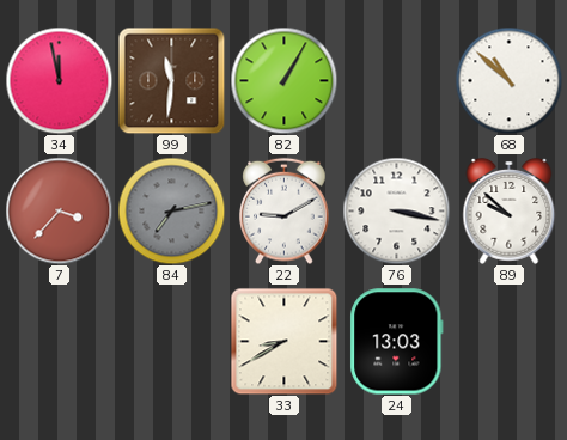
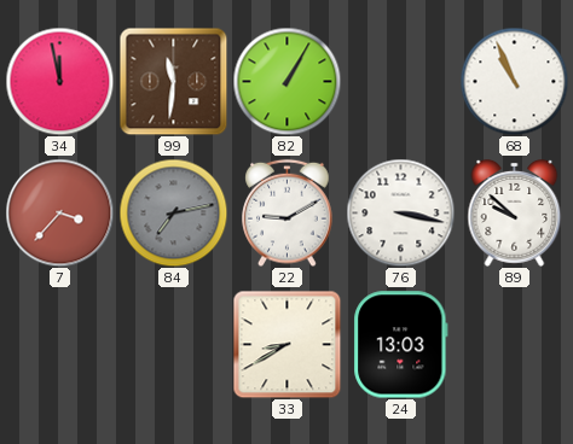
68: 10:52 -> 10:56
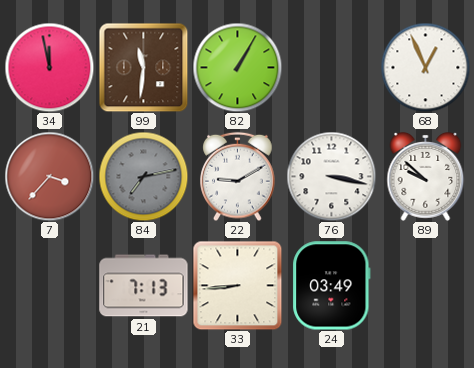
68: 10:56 -> 12:56
21: none -> 7:13
33: 8:40 -> 8:44
24: 13:03 -> 03:49
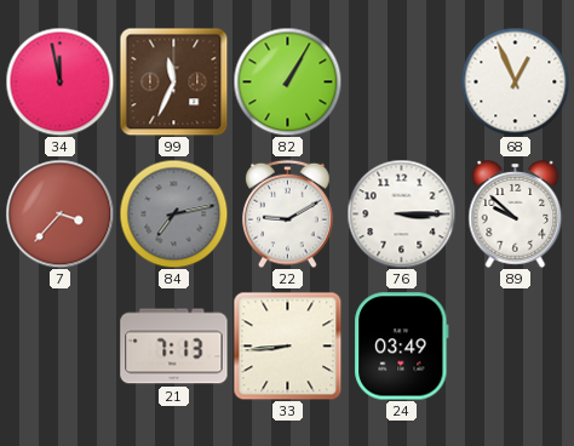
99: 11:31 -> 11:34
76: 3:17 -> 3:15
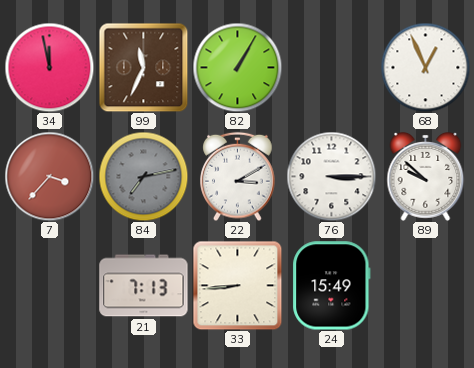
22: 9:10 -> 3:10
24: 03:49 -> 15:49
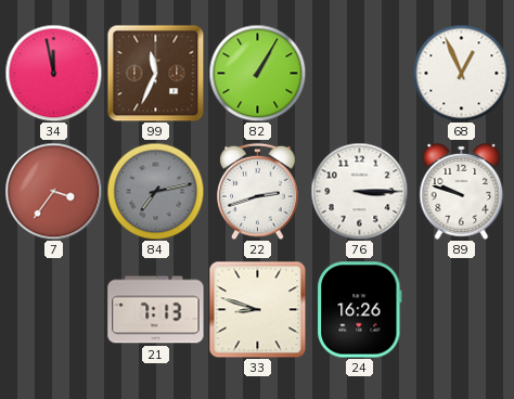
7: 3:37 -> 3:36
22: 3:10 -> 2:42
89: 9:52 -> 9:48
33: 8:44 -> 8:48
24: 15:49 -> 16:26
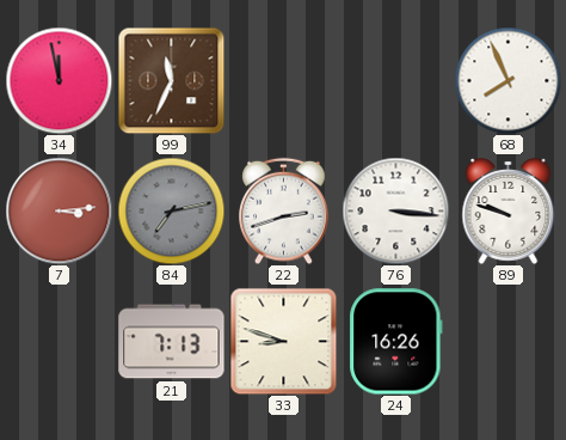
82: 1:05 -> none
68: 12:56 -> 7:56
7: 3:36 -> 3:14
76: 3:15 -> 3:16
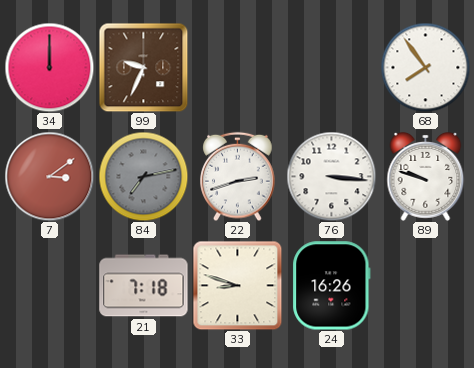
34: 11:58 -> 12:00
99: 11:34 -> 9:34
68: 7:56 -> 7:54
7: 3:14 -> 3:09
21: 7:13 -> 7:18
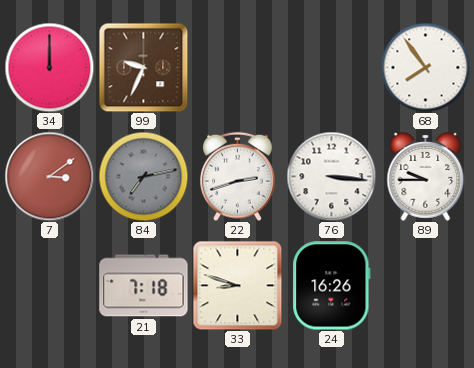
89: 9:48 -> 9:45
